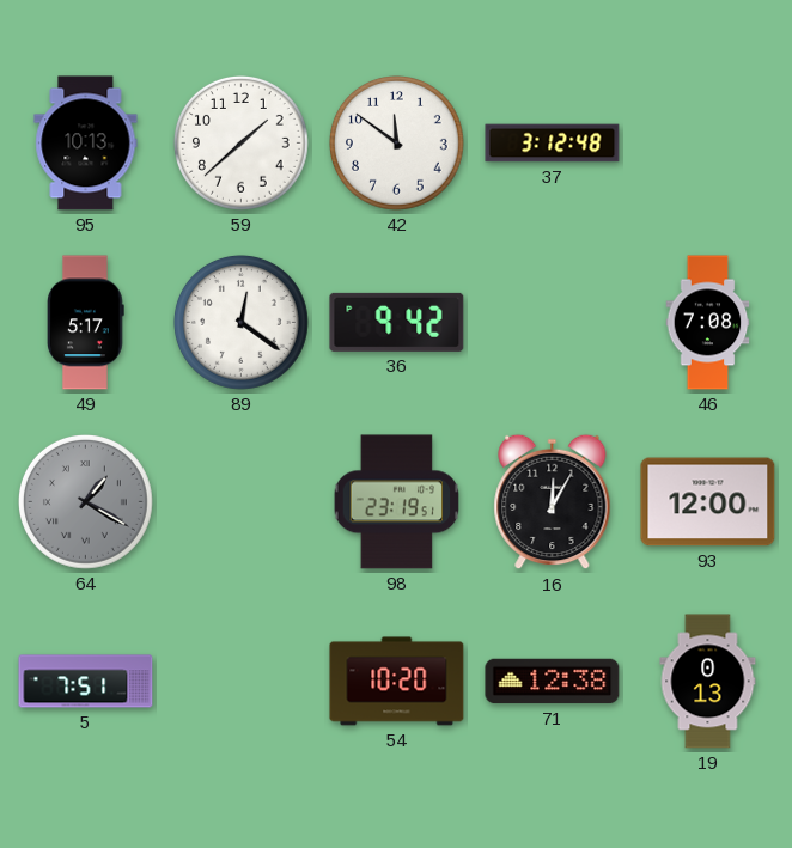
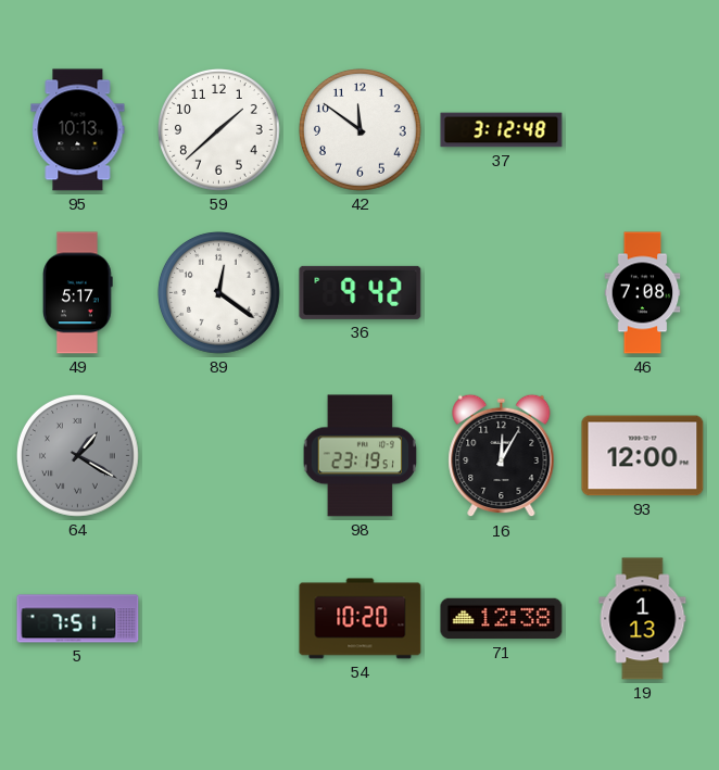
19: 0:13 -> 1:13
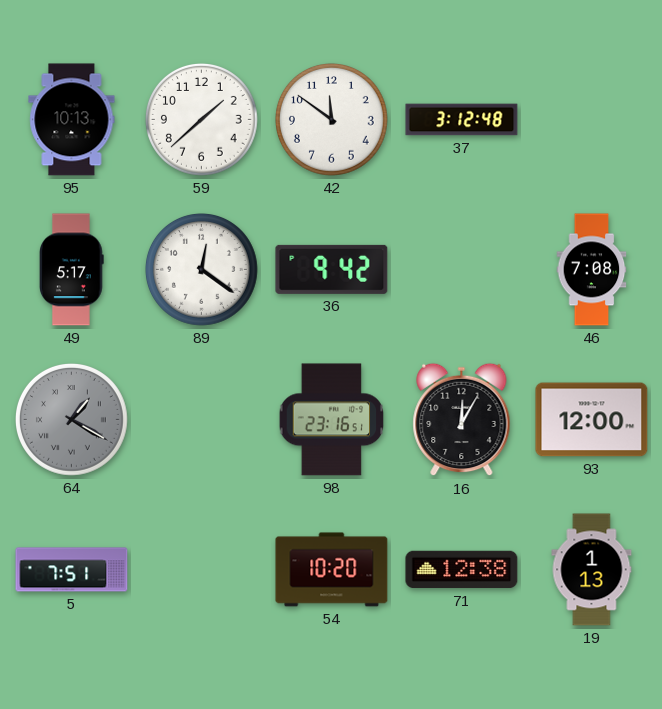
98: 23:19 -> 23:16
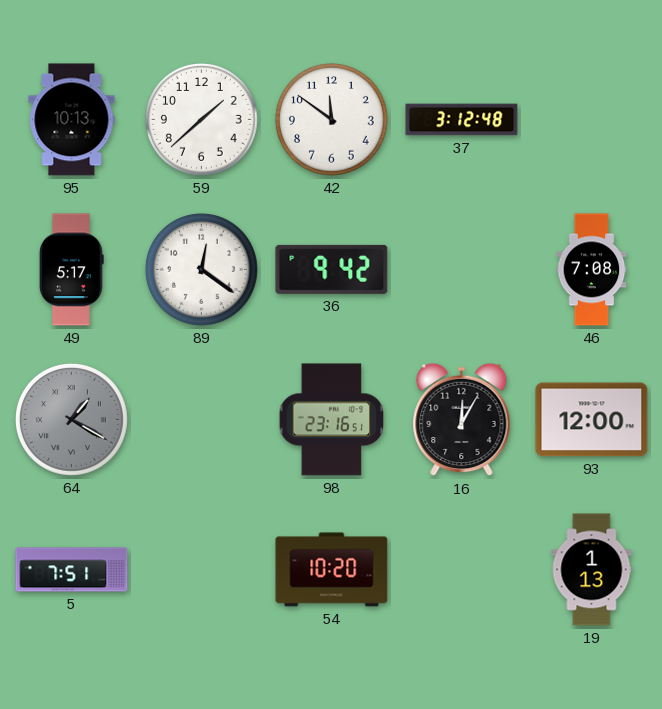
71: 12:38 -> none
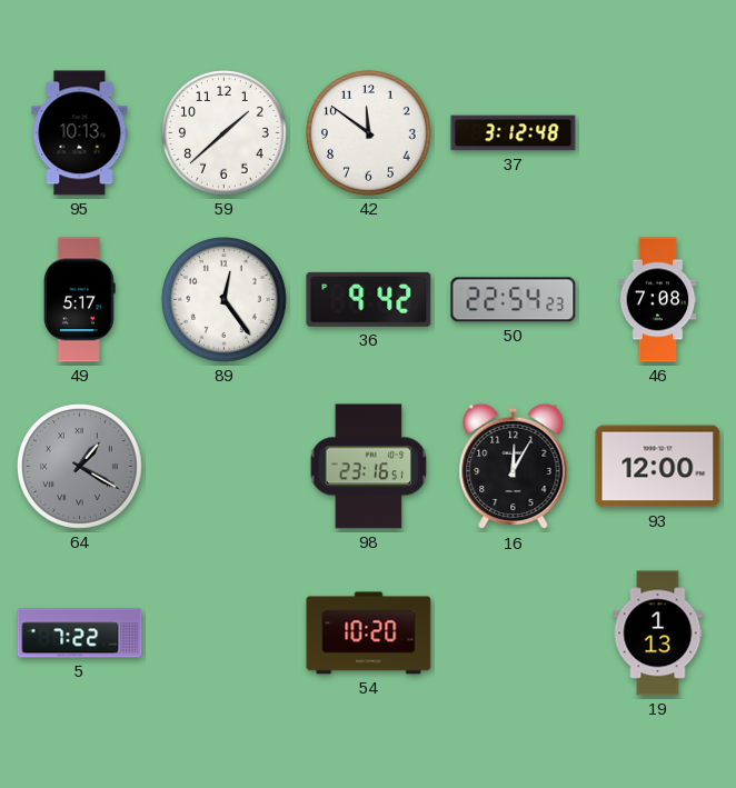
89: 12:21 -> 12:24
50: none -> 22:54
5: 7:51 -> 7:22
